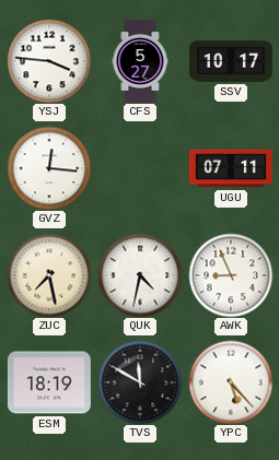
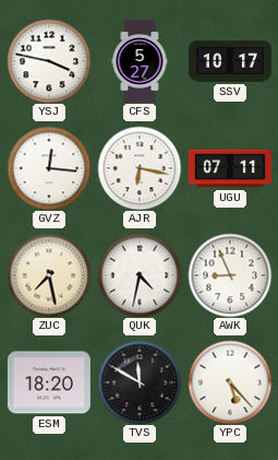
YSJ: 3:46 -> 3:47
AJR: none -> 6:17
ESM: 18:19 -> 18:20
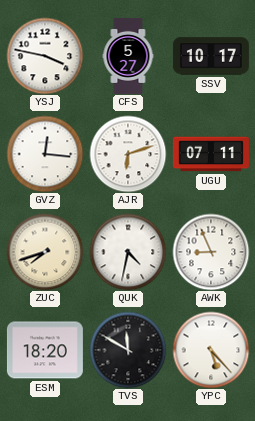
AJR: 6:17 -> 6:12
ZUC: 7:28 -> 7:42
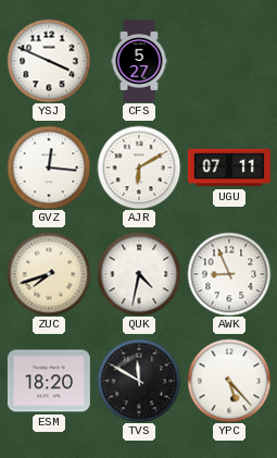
YSJ: 3:47 -> 3:49
SSV: 10:17 -> none
AJR: 6:12 -> 6:10
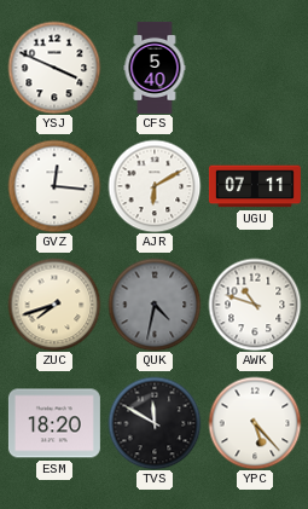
CFS: 5:27 -> 5:40
QUK dial: white -> grey
AWK: 8:56 -> 10:48
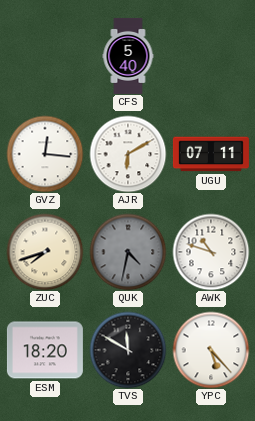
YSJ: 3:49 -> none
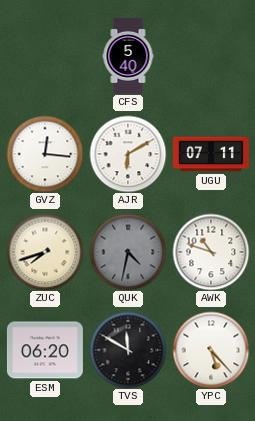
ESM: 18:20 -> 06:20
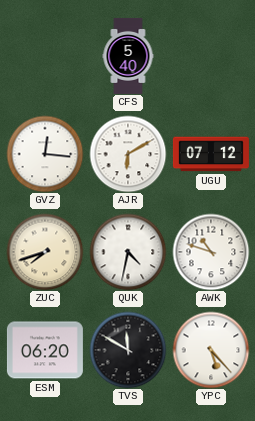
UGU: 07:11 -> 07:12
QUK dial: grey -> white
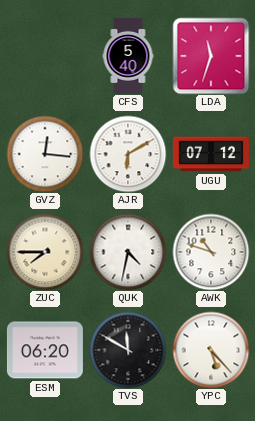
LDA: none -> 11:33
ZUC: 7:42 -> 7:45
